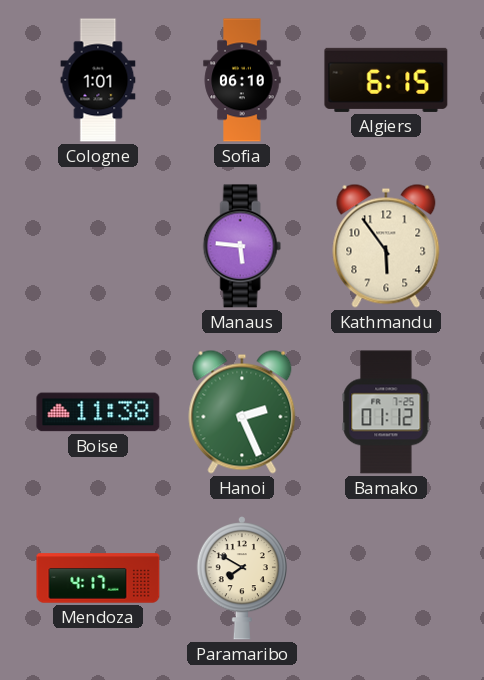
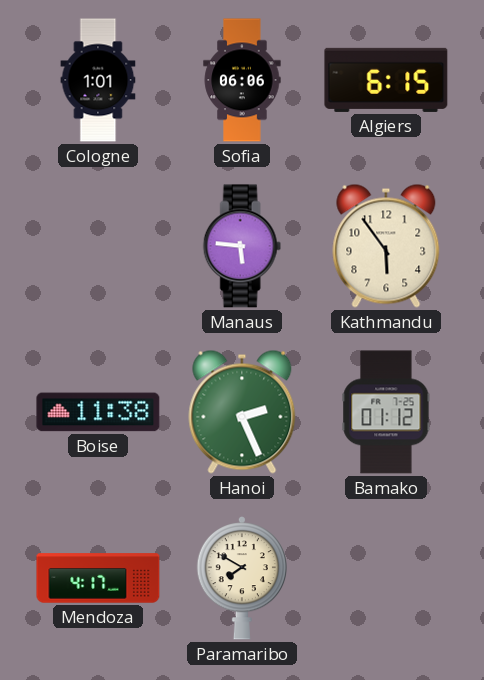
Sofia: 06:10 -> 06:06
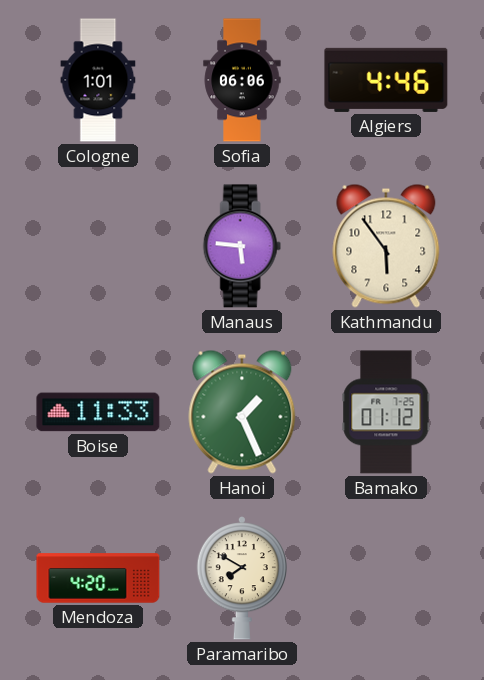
Algiers: 6:15 -> 4:46
Boise: 11:38 -> 11:33
Hanoi: 2:26 -> 1:26
Mendoza: 4:17 -> 4:20
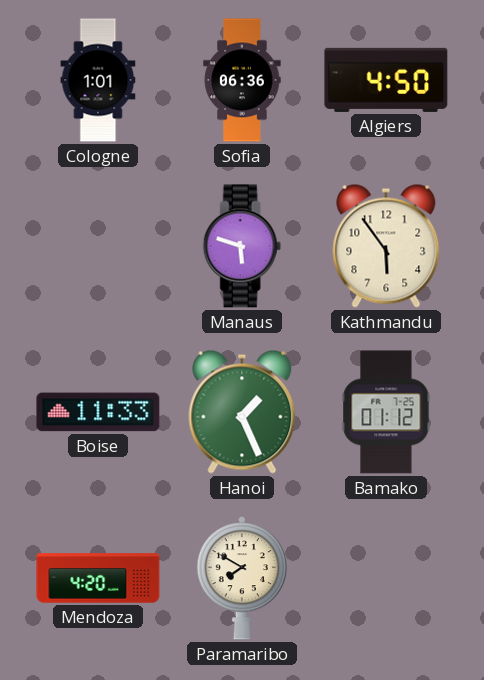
Sofia: 06:06 -> 06:36
Algiers: 4:46 -> 4:50
Manaus: 5:46 -> 5:48
